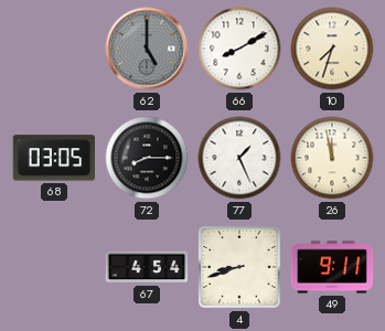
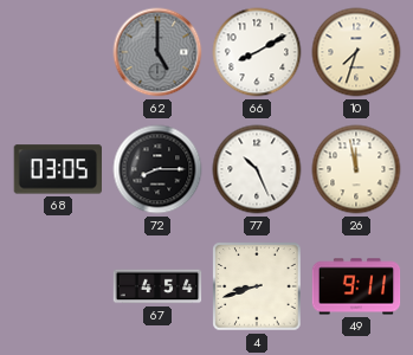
77: 1:26 -> 10:26
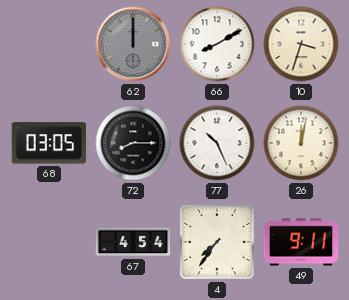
62: 5:00 -> 12:00
10: 7:33 -> 3:33
26: 11:58 -> 12:02
4: 8:42 -> 7:36
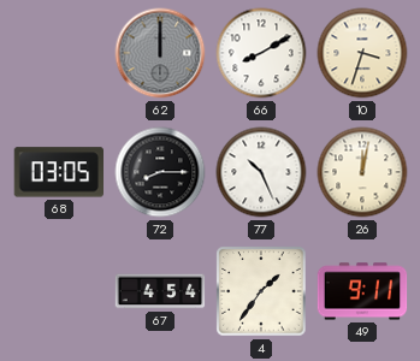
4: 7:36 -> 1:36
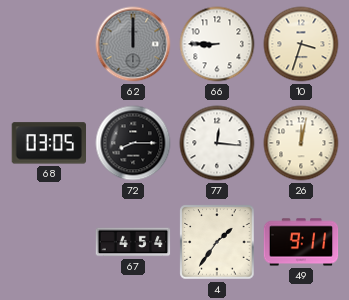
66: 8:10 -> 8:45
77: 10:26 -> 12:16
